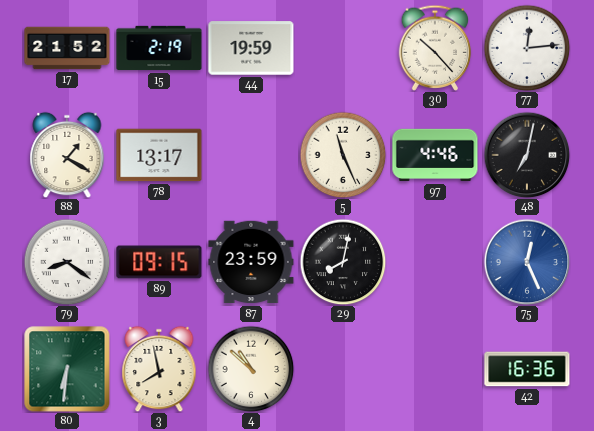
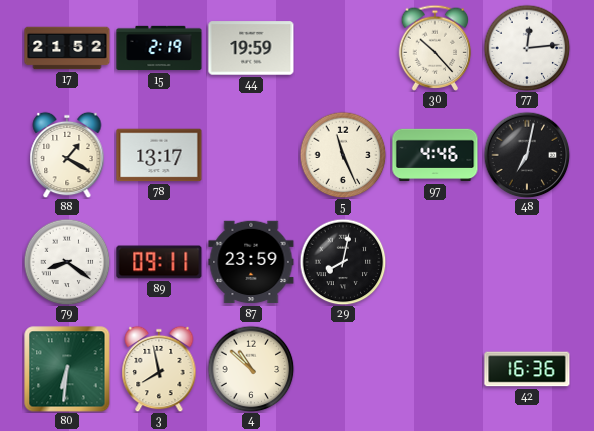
89: 09:15 -> 09:11
75: 12:26 -> none
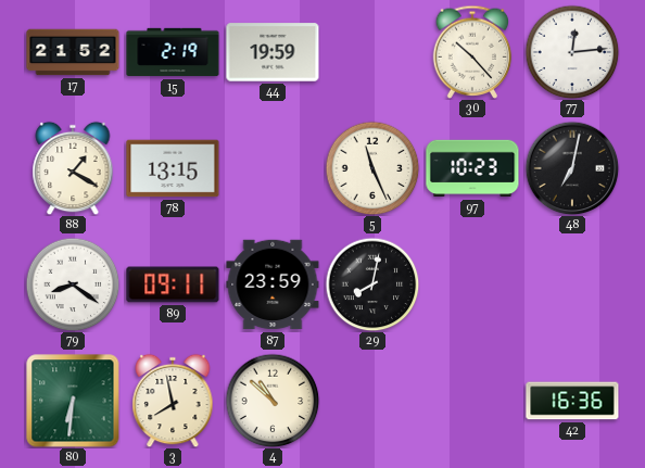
78: 13:17 -> 13:15
97: 4:46 -> 10:23
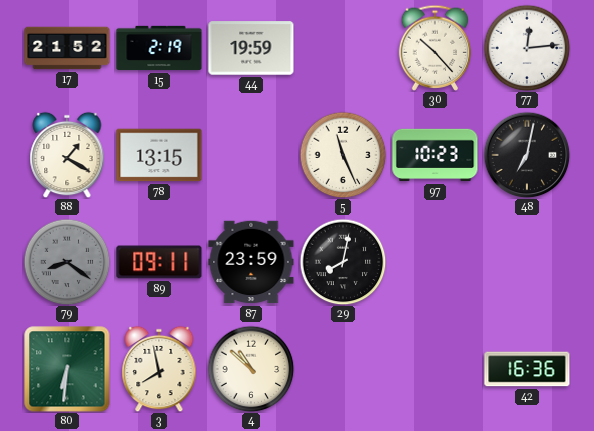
79 dial: white -> grey
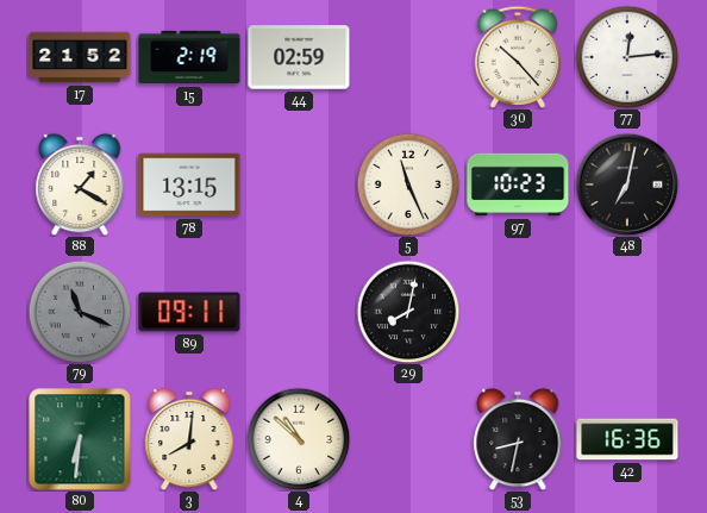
44: 19:59 -> 02:59
79: 8:21 -> 11:19
87: 23:59 -> none
3: 7:58 -> 8:01
53: none -> 8:32
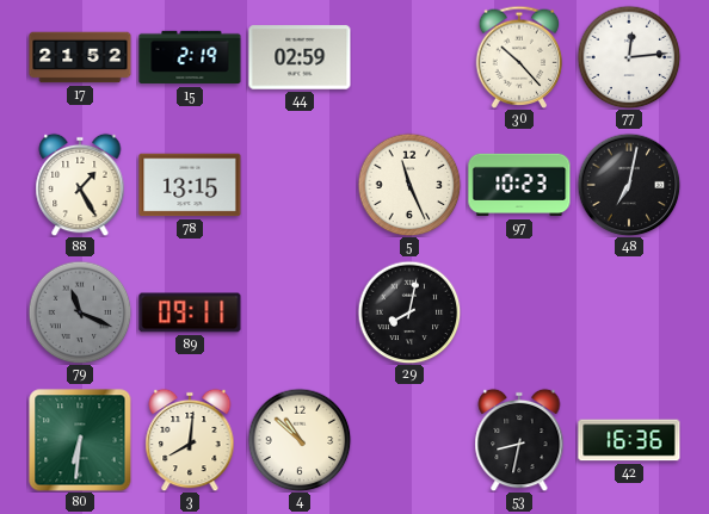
88: 1:20 -> 1:25
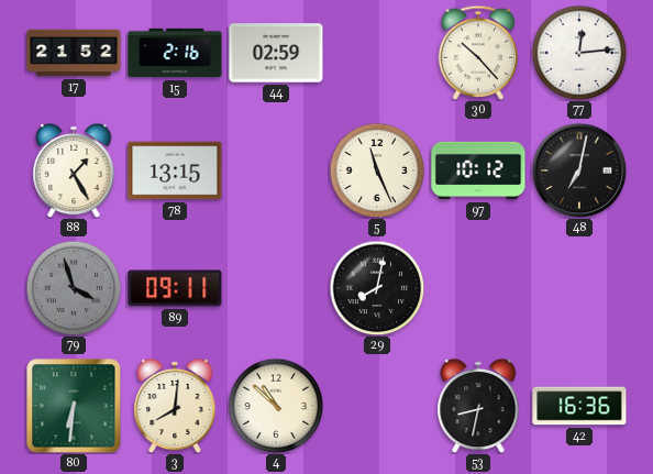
15: 2:19 -> 2:16
97: 10:23 -> 10:12
79: 11:19 -> 3:57
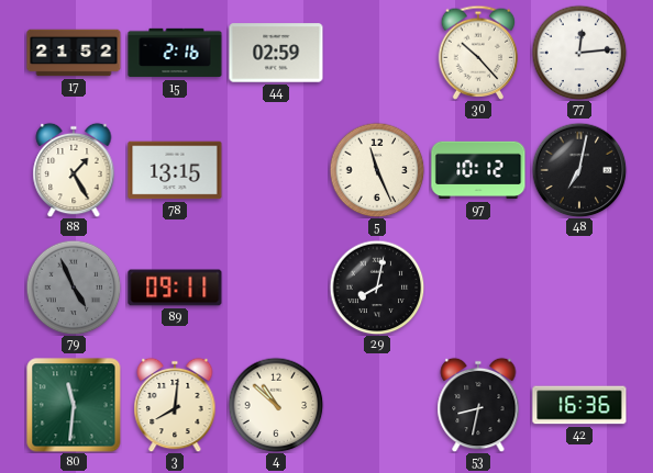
79: 3:57 -> 4:56
80: 6:31 -> 11:31
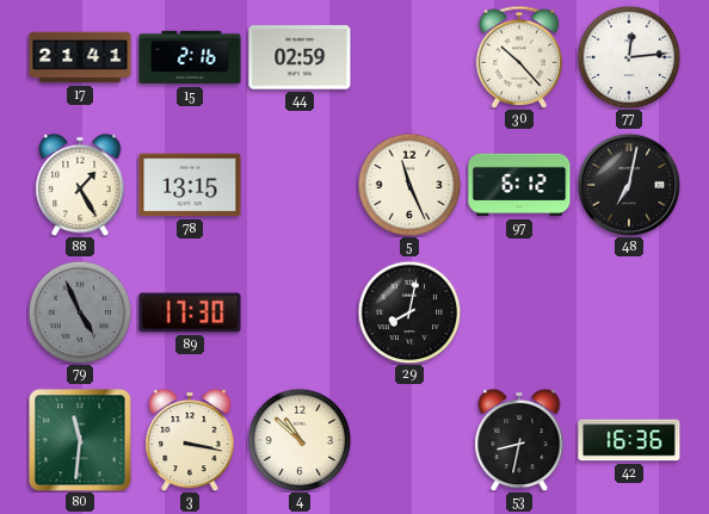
17: 21:52 -> 21:41
97: 10:12 -> 6:12
89: 09:11 -> 17:30
3: 8:01 -> 3:17
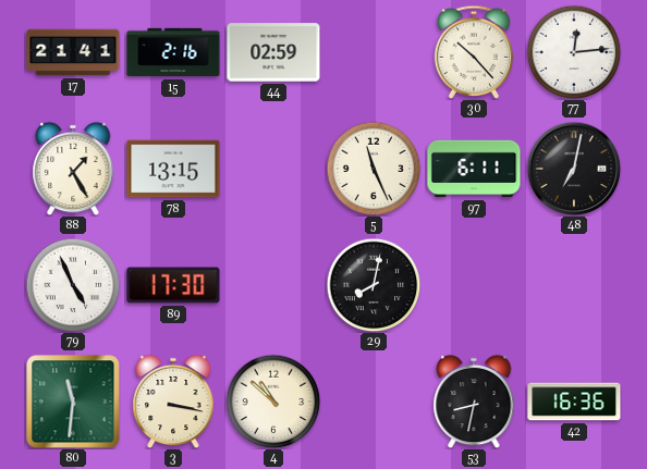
97: 6:12 -> 6:11
79 dial: grey -> white
